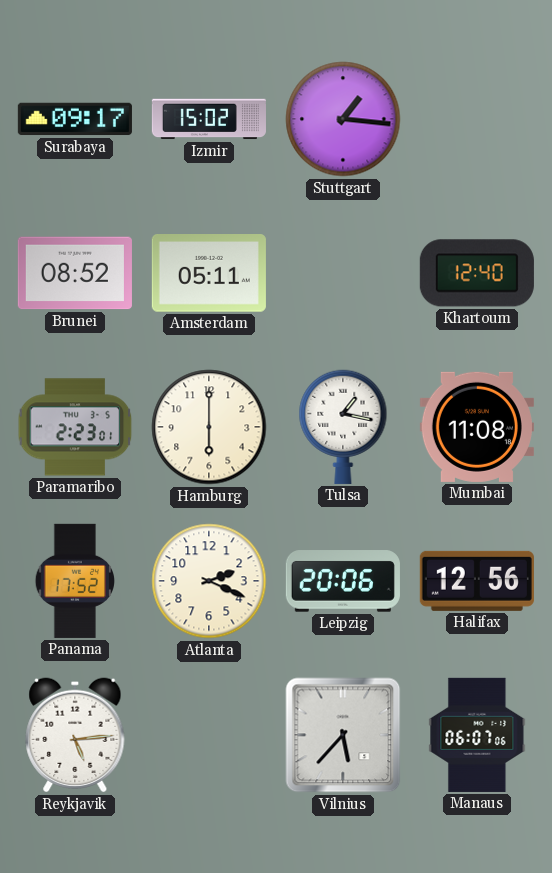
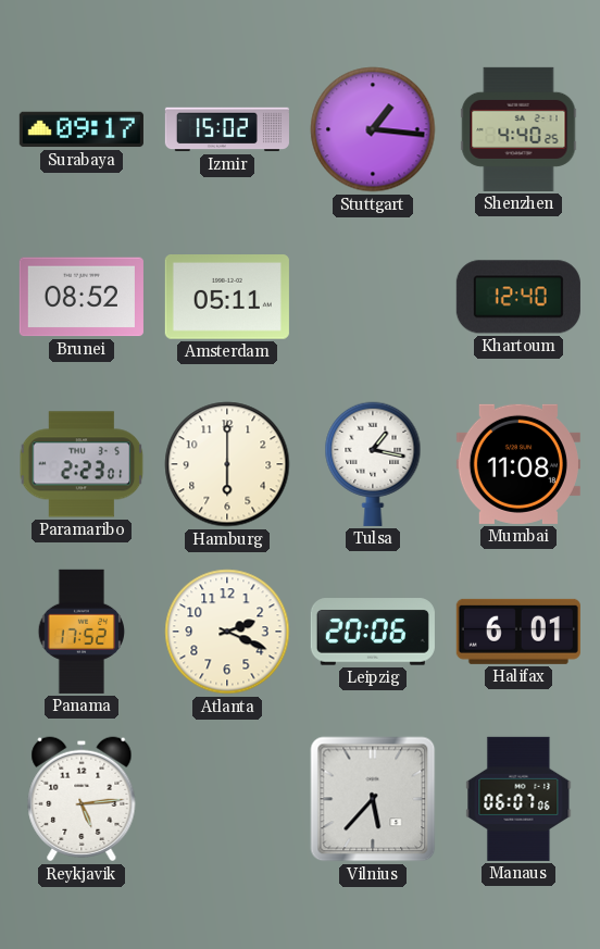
Shenzhen: none -> 4:40
Halifax: 12:56 -> 6:01
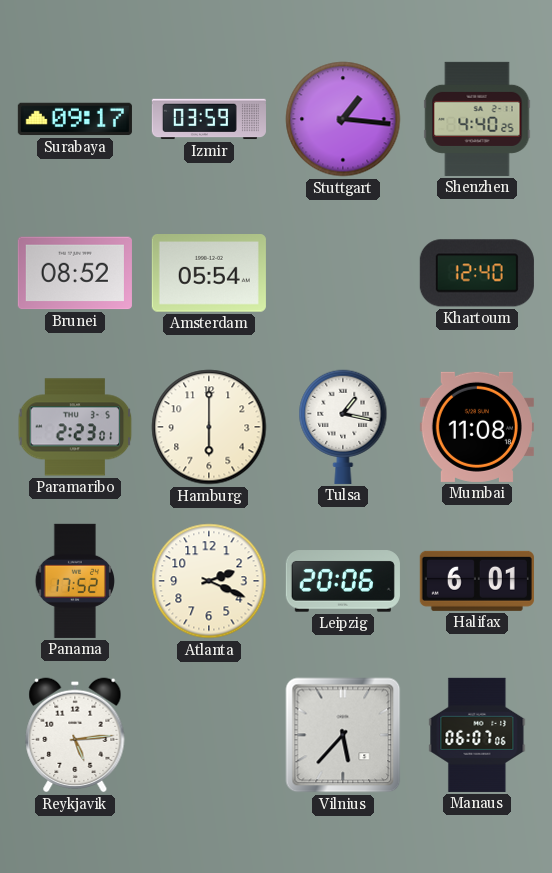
Izmir: 15:02 -> 03:59
Amsterdam: 05:11 -> 05:54
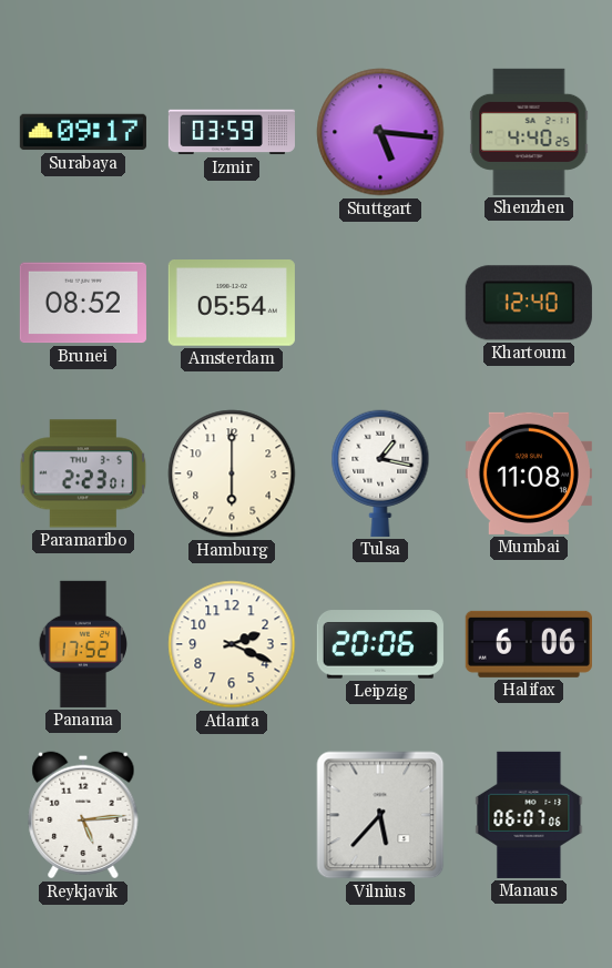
Stuttgart: 1:16 -> 5:16
Halifax: 6:01 -> 6:06
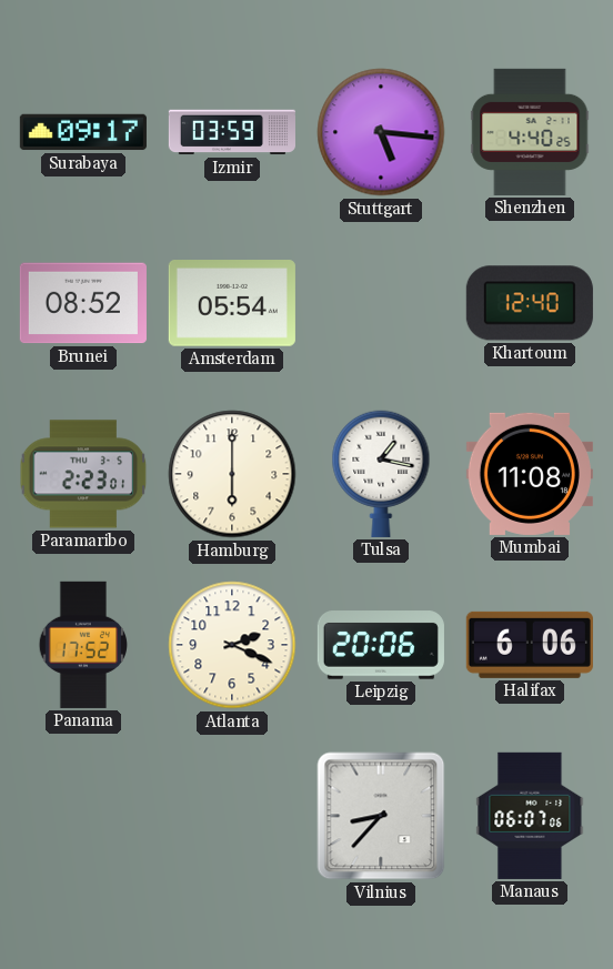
Reykjavik: 5:14 -> none
Vilnius: 5:37 -> 8:37
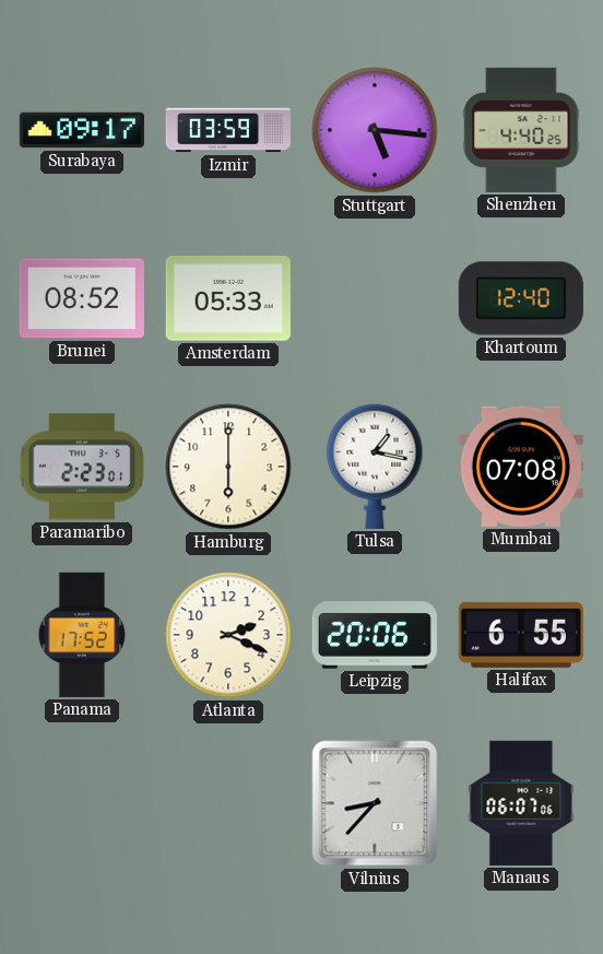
Amsterdam: 05:54 -> 05:33
Mumbai: 11:08 -> 07:08
Halifax: 6:06 -> 6:55
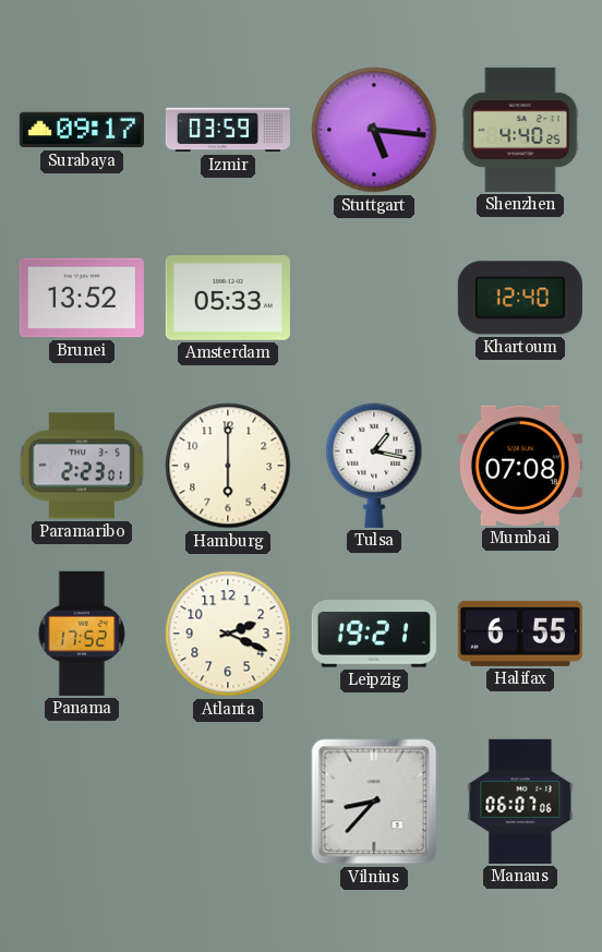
Brunei: 08:52 -> 13:52
Leipzig: 20:06 -> 19:21
